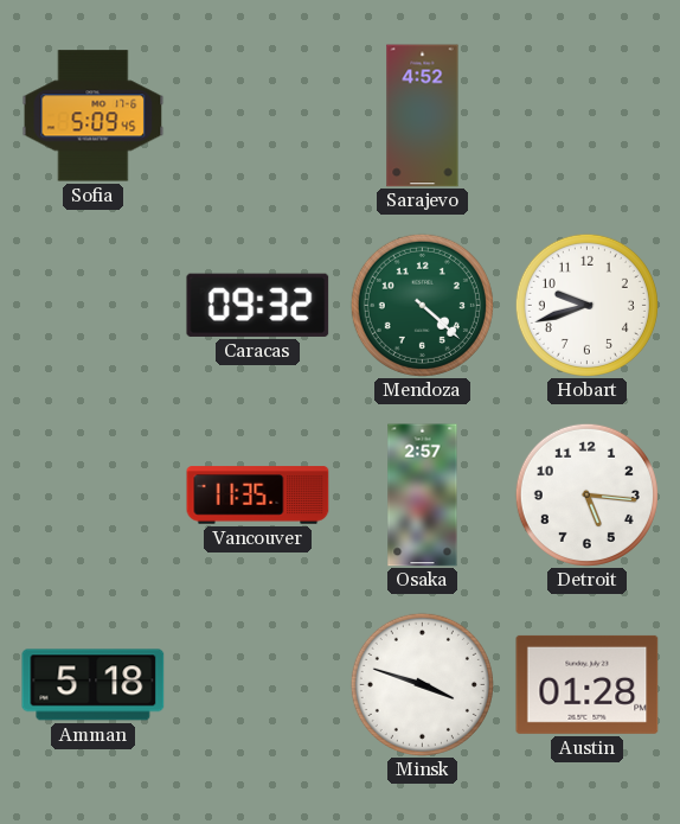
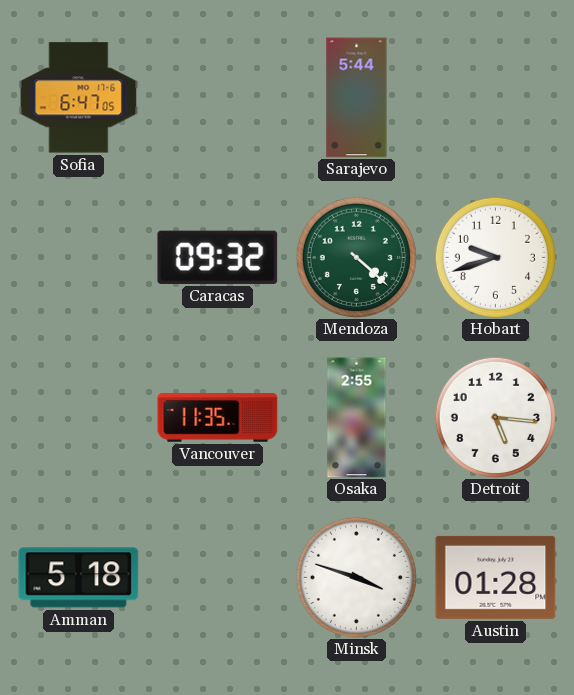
Sofia: 5:09 -> 6:47
Sarajevo: 4:52 -> 5:44
Osaka: 2:57 -> 2:55
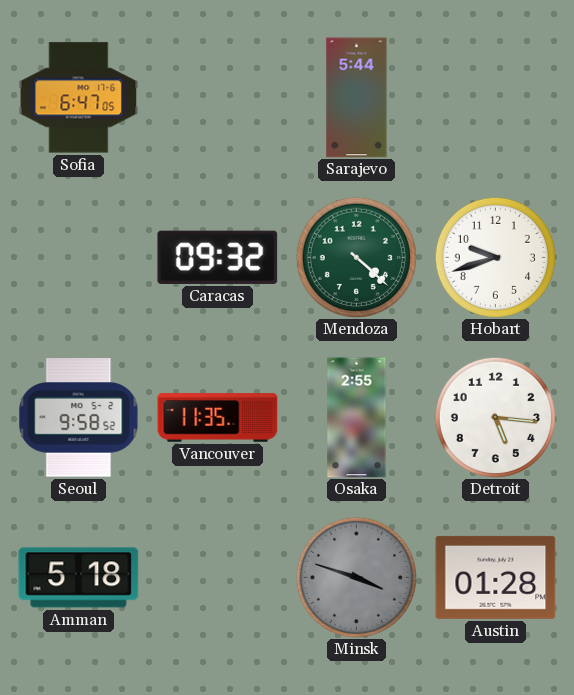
Seoul: none -> 9:58
Minsk dial: white -> grey
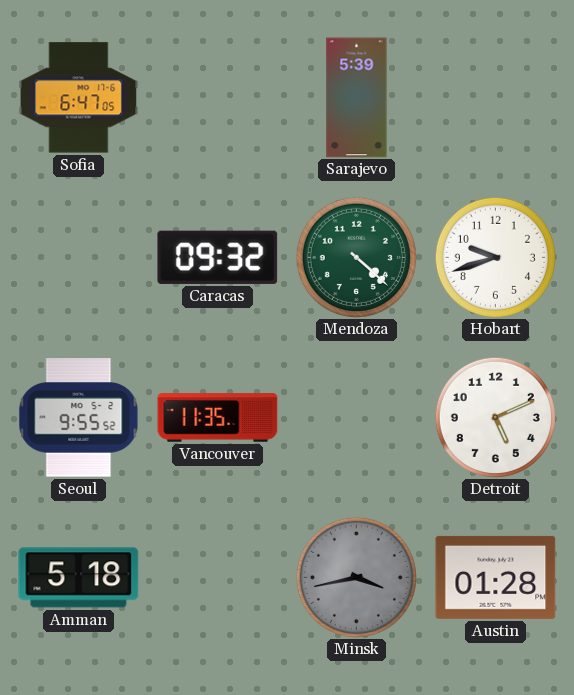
Sarajevo: 5:44 -> 5:39
Seoul: 9:58 -> 9:55
Osaka: 2:55 -> none
Detroit: 5:16 -> 5:11
Minsk: 3:48 -> 3:43
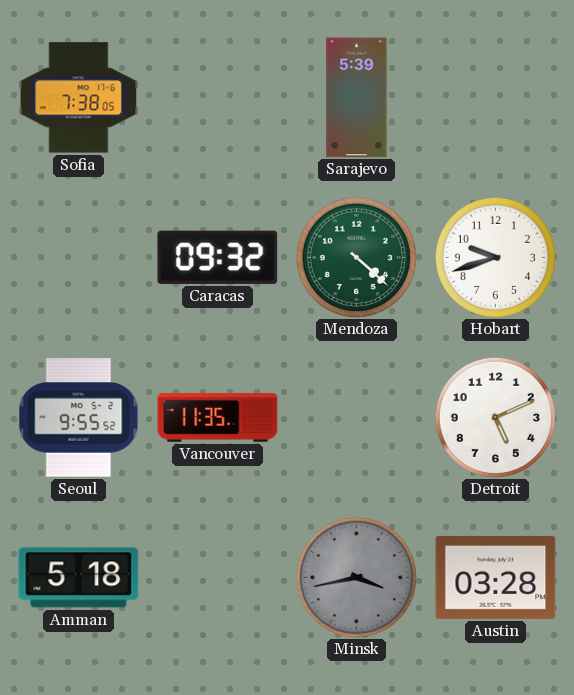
Sofia: 6:47 -> 7:38
Austin: 01:28 -> 03:28
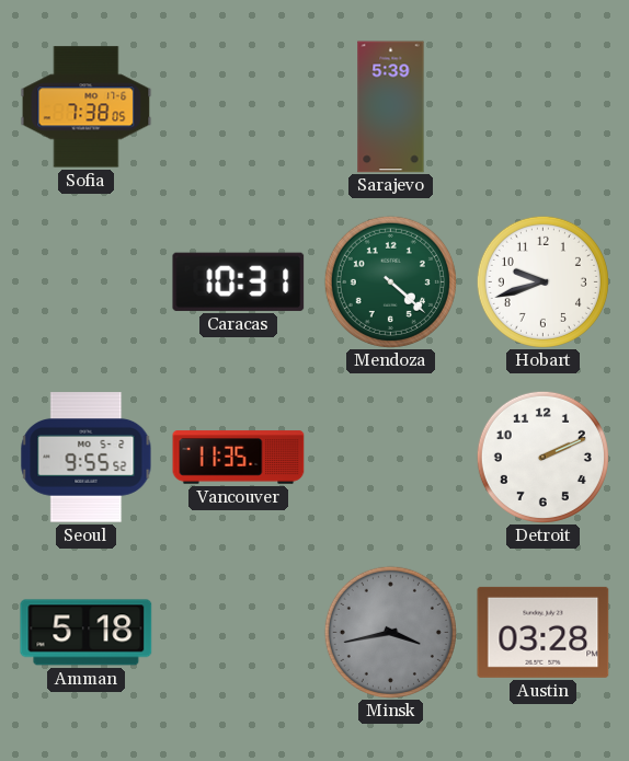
Caracas: 09:32 -> 10:31
Detroit: 5:11 -> 2:11
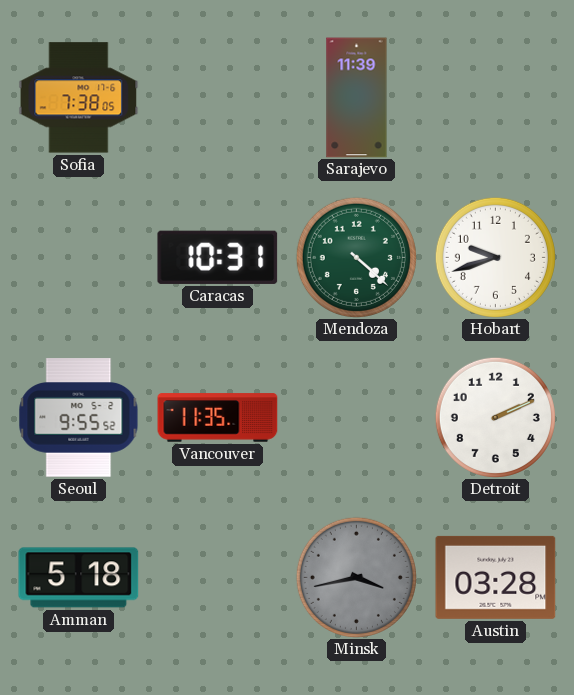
Sarajevo: 5:39 -> 11:39
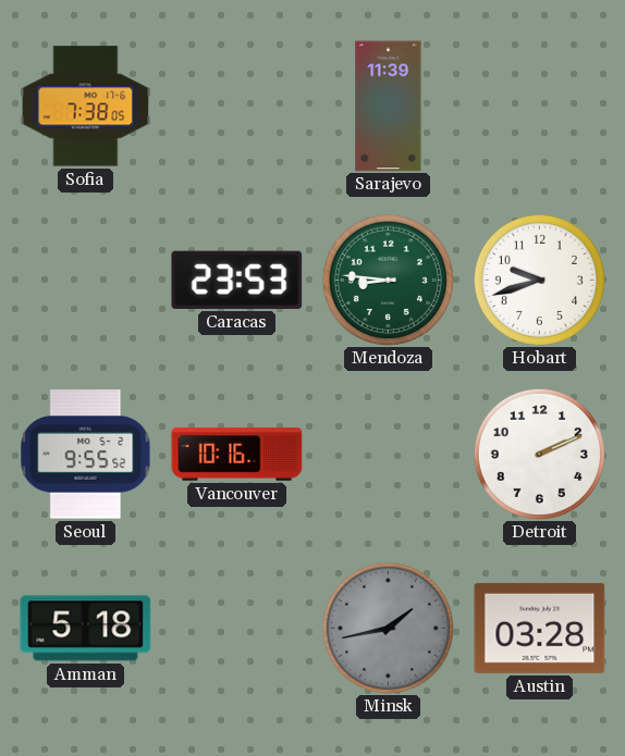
Caracas: 10:31 -> 23:53
Mendoza: 4:22 -> 8:46
Vancouver: 11:35 -> 10:16
Minsk: 3:43 -> 1:43
